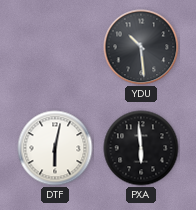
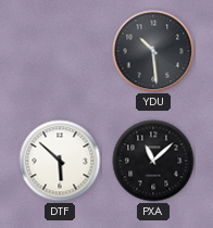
DTF: 6:02 -> 5:52
PXA: 5:59 -> 11:08
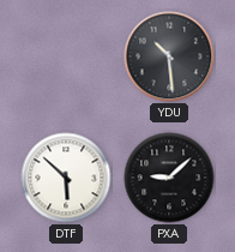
PXA: 11:08 -> 9:08
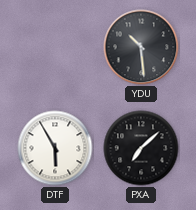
DTF: 5:52 -> 5:55
PXA: 9:08 -> 7:08
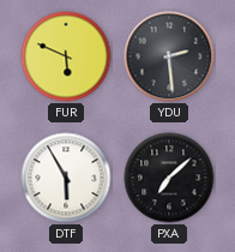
FUR: none -> 5:49
YDU: 10:29 -> 2:29
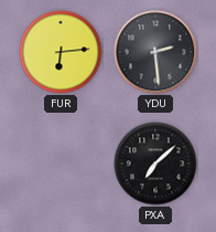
FUR: 5:49 -> 6:14
DTF: 5:55 -> none
